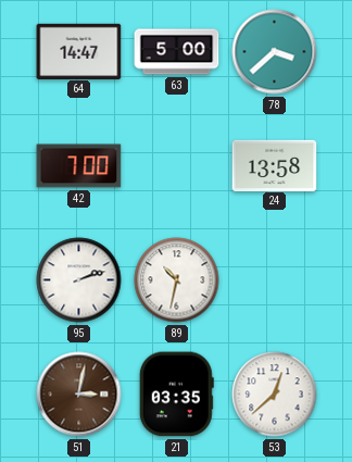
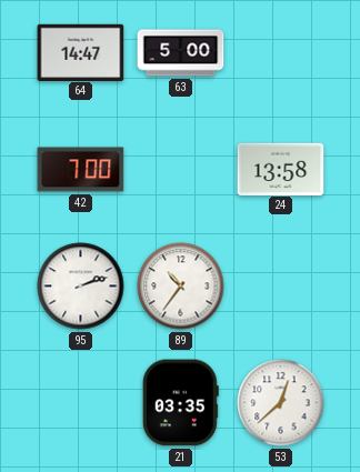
78: 3:38 -> none
89: 10:32 -> 10:36
51: 3:02 -> none
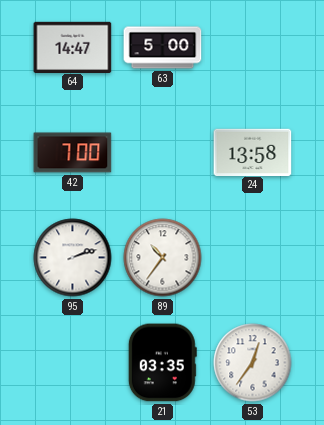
53: 12:38 -> 12:36
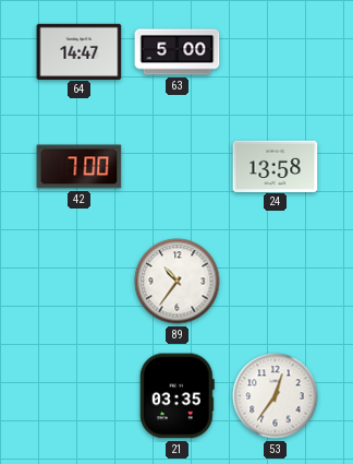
95: 2:12 -> none
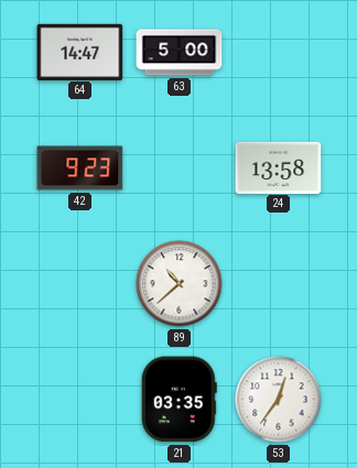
42: 7:00 -> 9:23
89: 10:36 -> 10:38
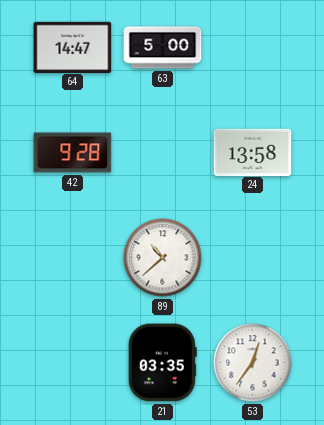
42: 9:23 -> 9:28
